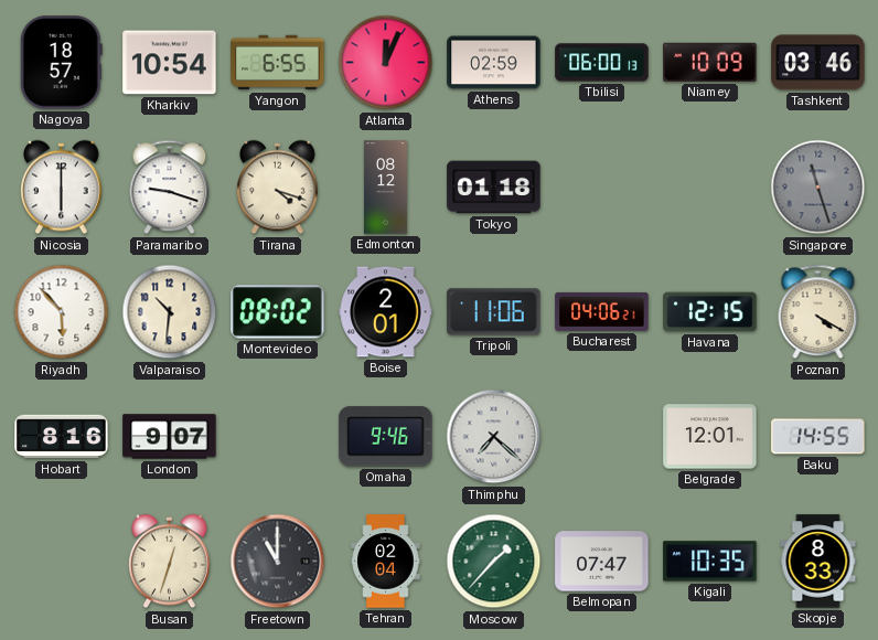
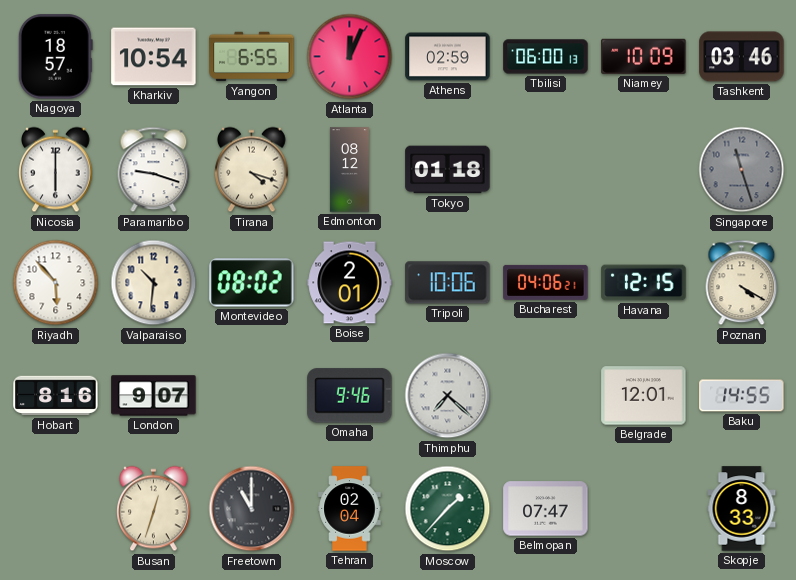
Tripoli: 11:06 -> 10:06
Kigali: 10:35 -> none
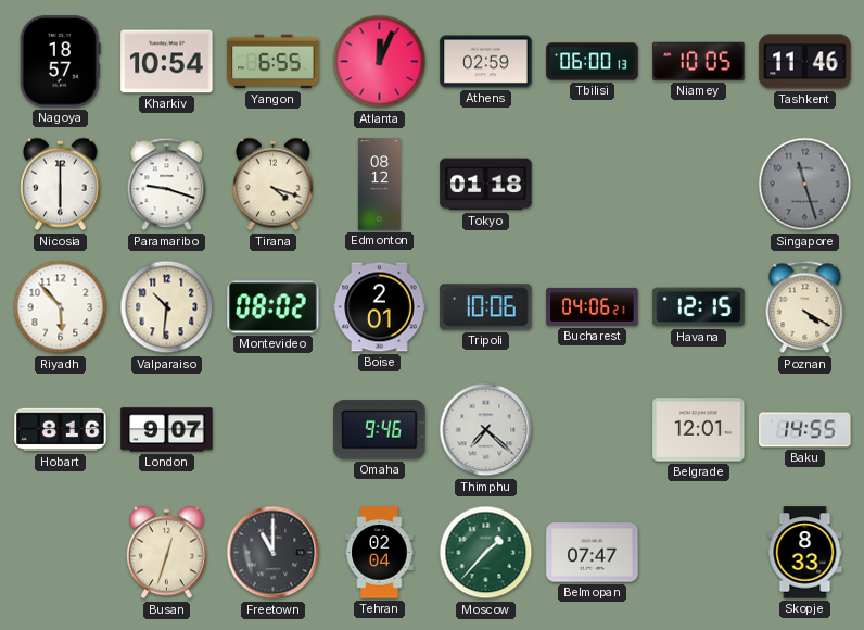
Niamey: 10:09 -> 10:05
Tashkent: 03:46 -> 11:46
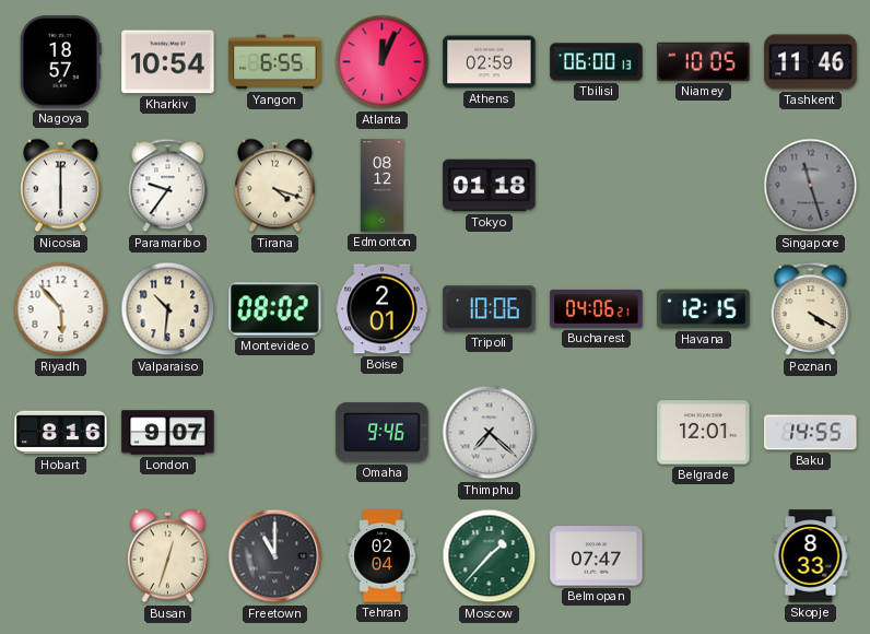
Paramaribo: 9:18 -> 9:36
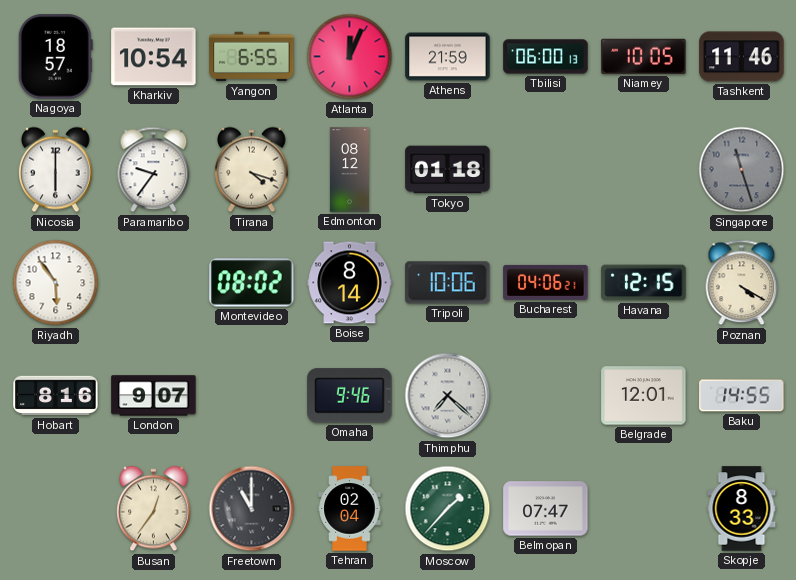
Athens: 02:59 -> 21:59
Riyadh: 5:53 -> 5:54
Valparaiso: 10:31 -> none
Boise: 2:01 -> 8:14
Busan: 12:33 -> 12:36
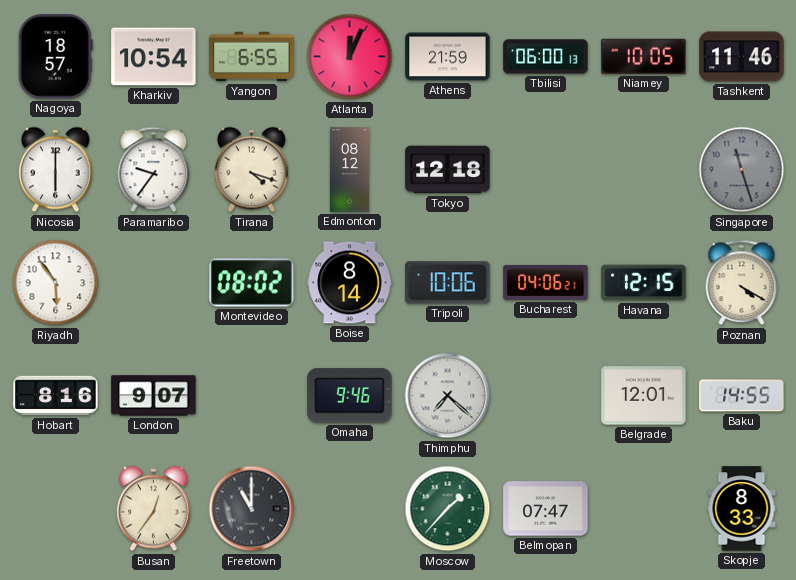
Tokyo: 01:18 -> 12:18
Tehran: 02:04 -> none
